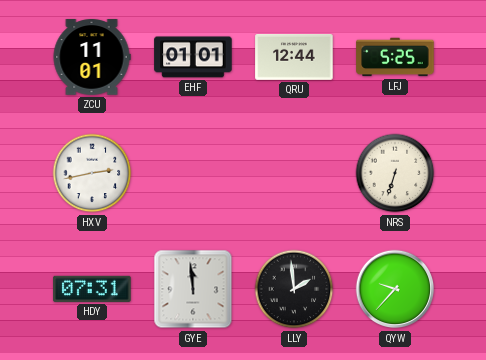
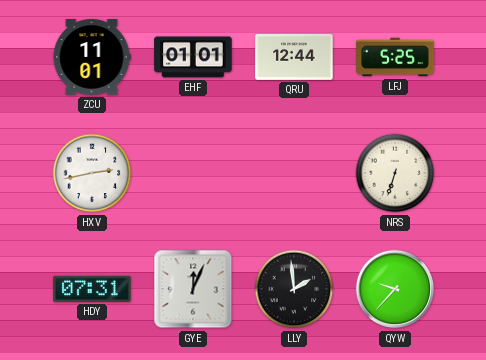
GYE: 11:59 -> 12:04
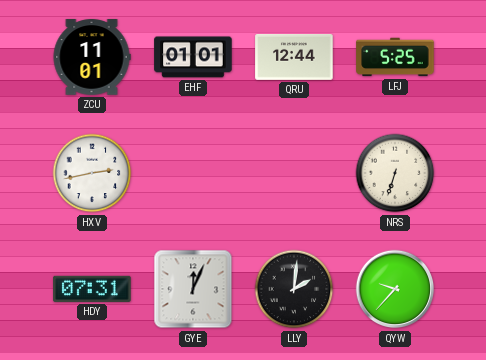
LLY: 1:59 -> 2:01
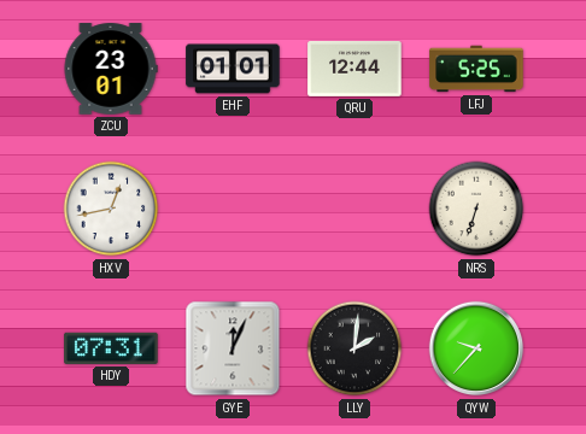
ZCU: 11:01 -> 23:01
HXV: 2:43 -> 12:43
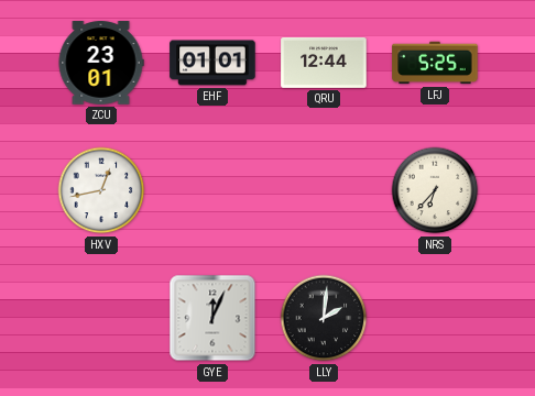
NRS: 6:33 -> 6:37
HDY: 07:31 -> none
QYW: 9:37 -> none
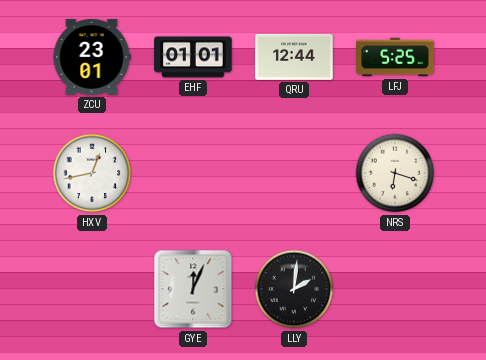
NRS: 6:37 -> 6:18
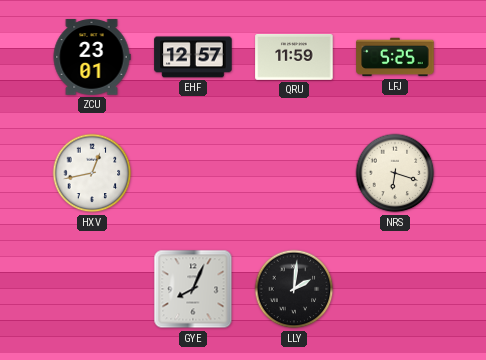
EHF: 01:01 -> 12:57
QRU: 12:44 -> 11:59
GYE: 12:04 -> 8:04
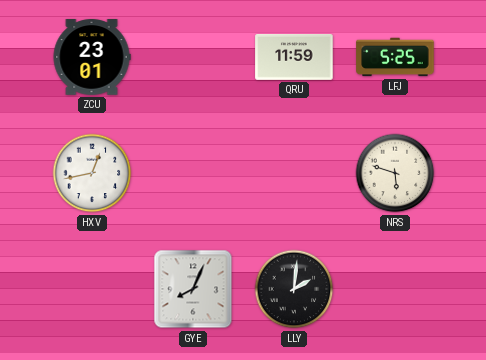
EHF: 12:57 -> none
NRS: 6:18 -> 5:48
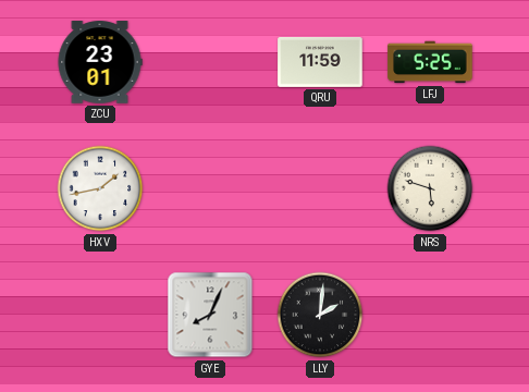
HXV: 12:43 -> 1:43
